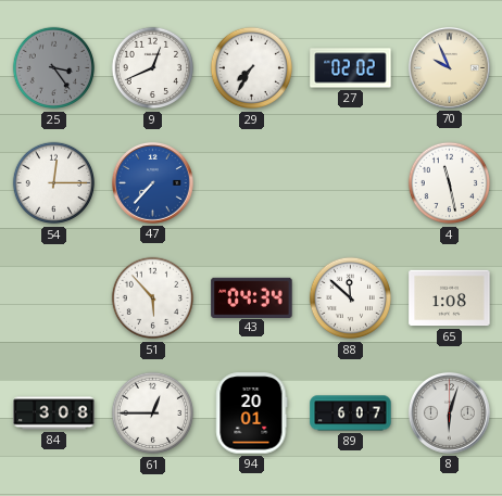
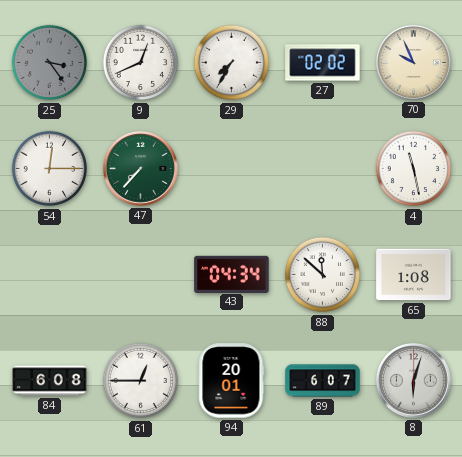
47 dial: blue -> green
51: 5:53 -> none
84: 3:08 -> 6:08
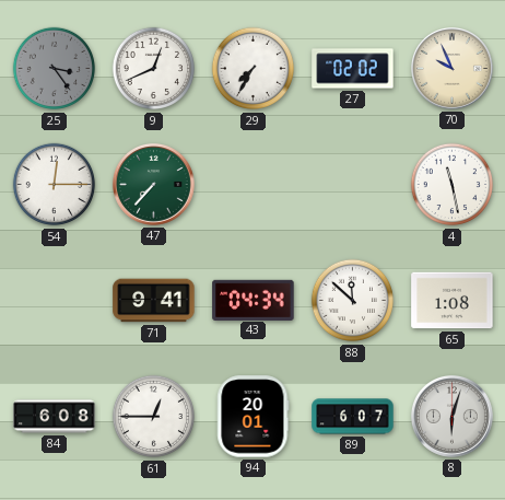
71: none -> 9:41
